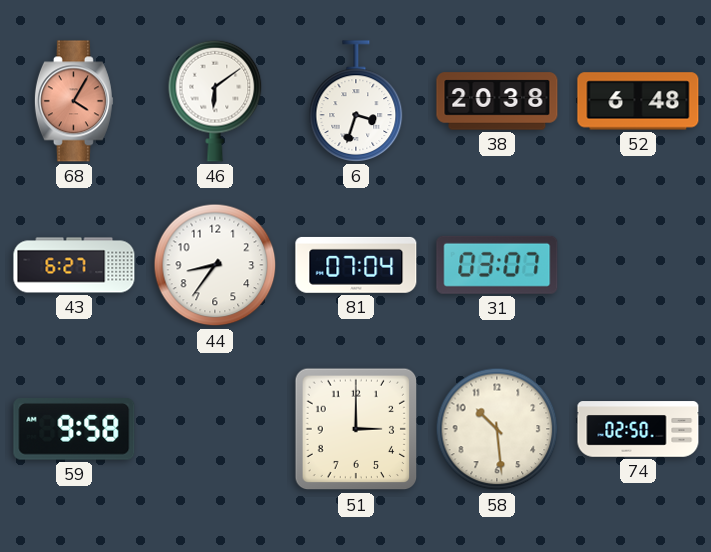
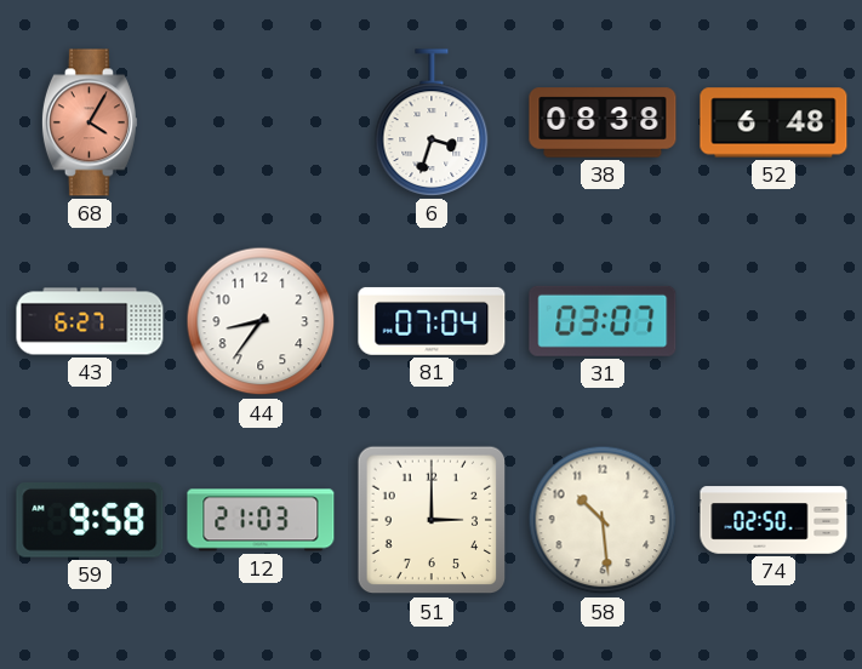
46: 6:09 -> none
38: 20:38 -> 08:38
12: none -> 21:03
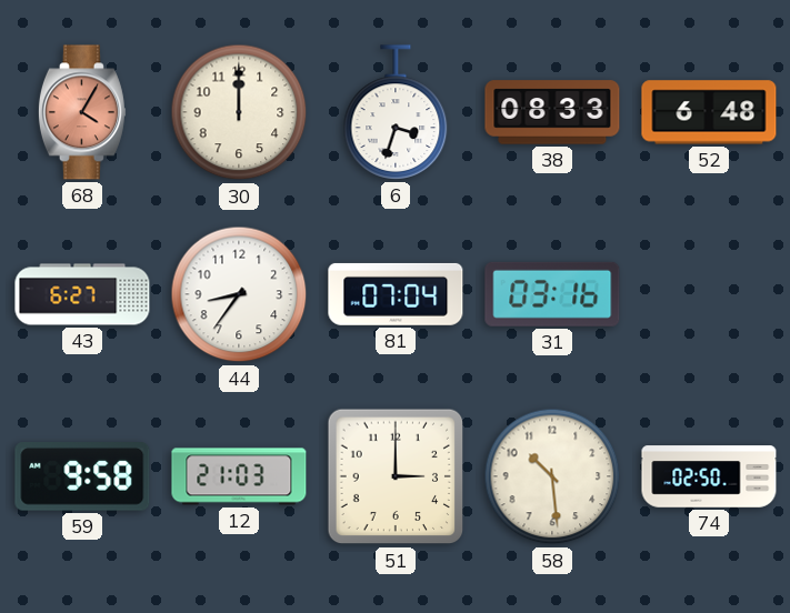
30: none -> 12:00
38: 08:38 -> 08:33
31: 03:07 -> 03:16
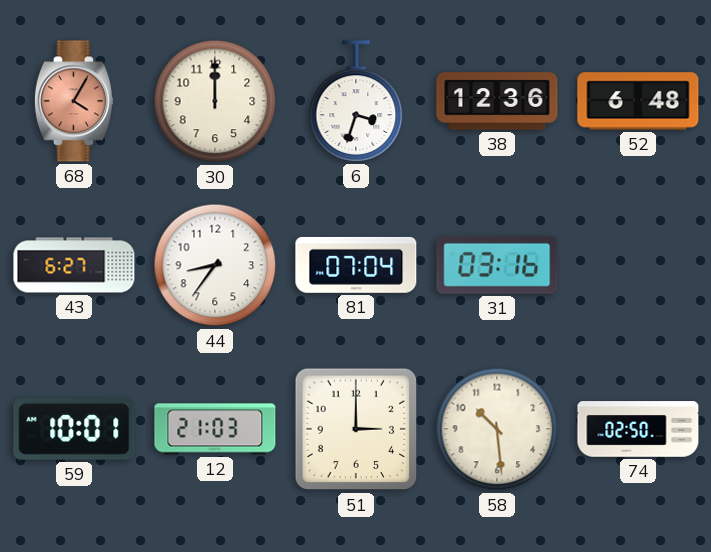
38: 08:33 -> 12:36
59: 9:58 -> 10:01
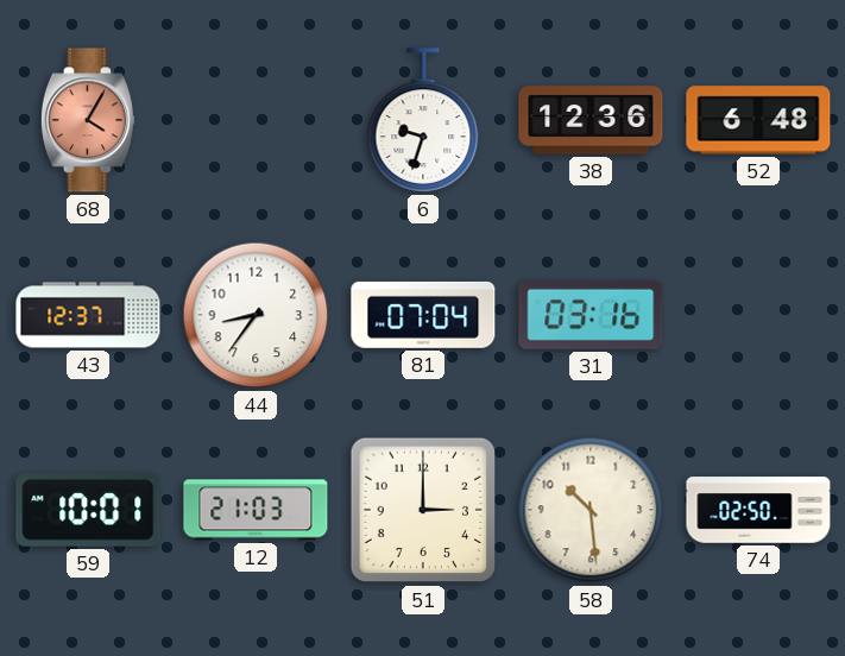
30: 12:00 -> none
6: 3:33 -> 9:33
43: 6:27 -> 12:37
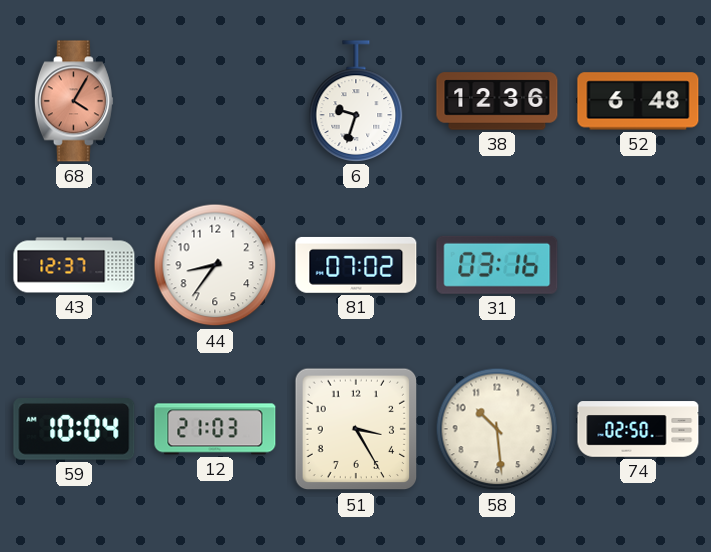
81: 07:04 -> 07:02
59: 10:01 -> 10:04
51: 3:00 -> 3:25
